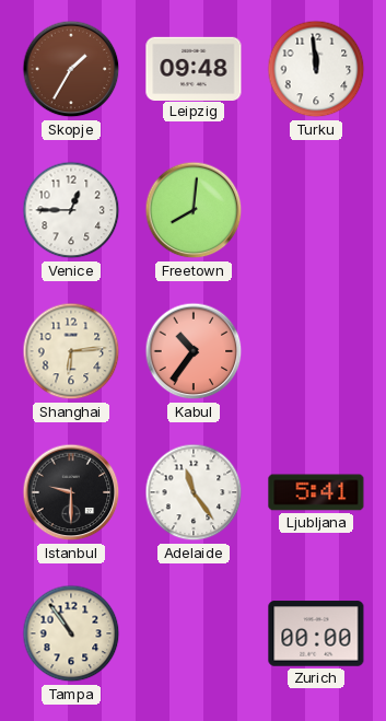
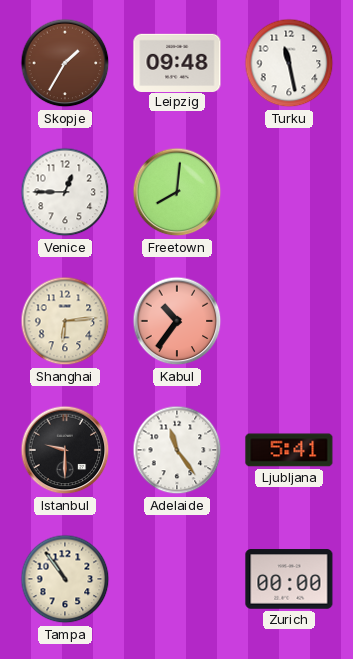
Turku: 11:59 -> 11:28
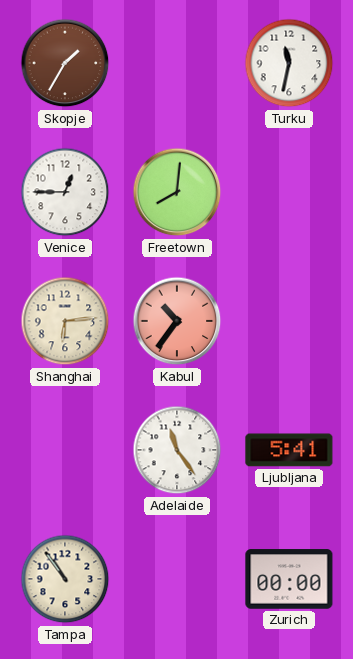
Leipzig: 09:48 -> none
Turku: 11:28 -> 11:32
Istanbul: 9:30 -> none
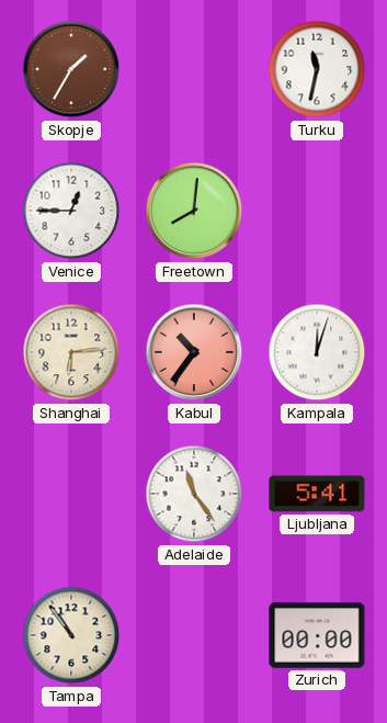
Kampala: none -> 12:03
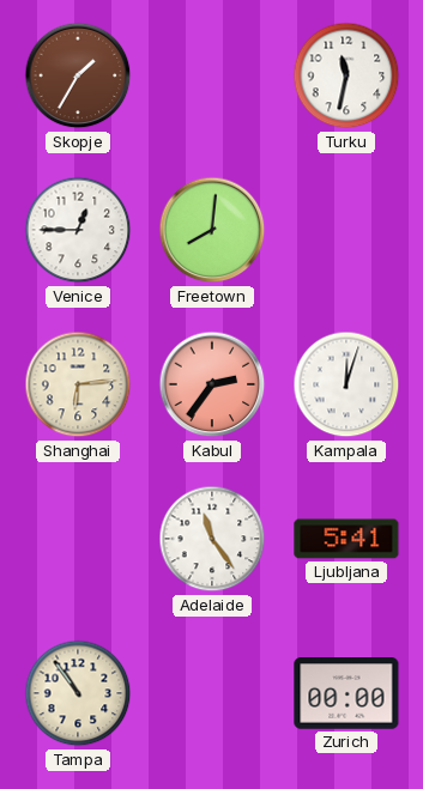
Kabul: 10:36 -> 2:36
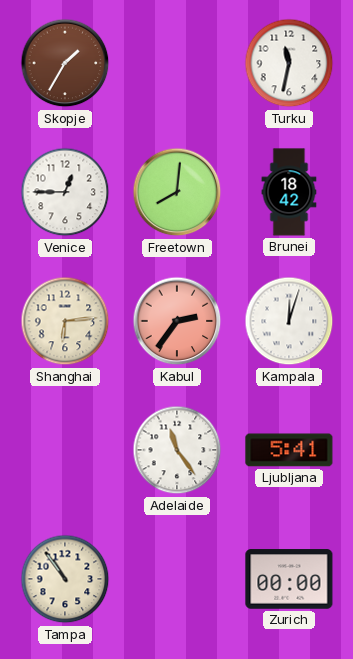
Brunei: none -> 18:42
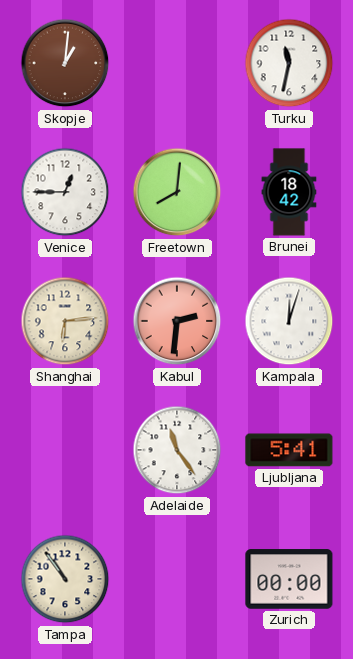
Skopje: 1:35 -> 1:01
Kabul: 2:36 -> 2:31
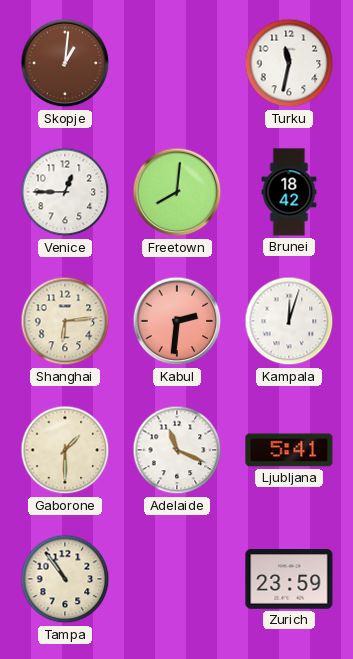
Gaborone: none -> 1:30
Adelaide: 11:24 -> 11:19
Zurich: 00:00 -> 23:59
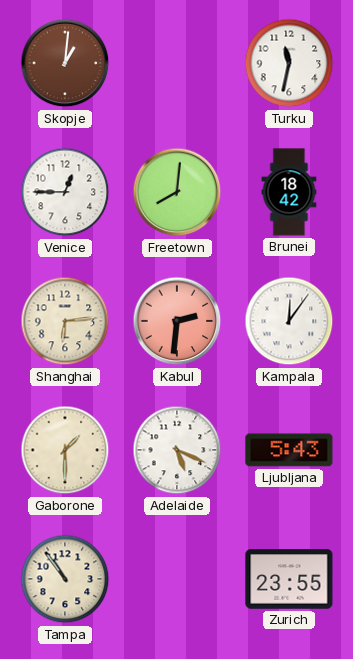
Kampala: 12:03 -> 12:06
Adelaide: 11:19 -> 5:19
Ljubljana: 5:41 -> 5:43
Zurich: 23:59 -> 23:55
